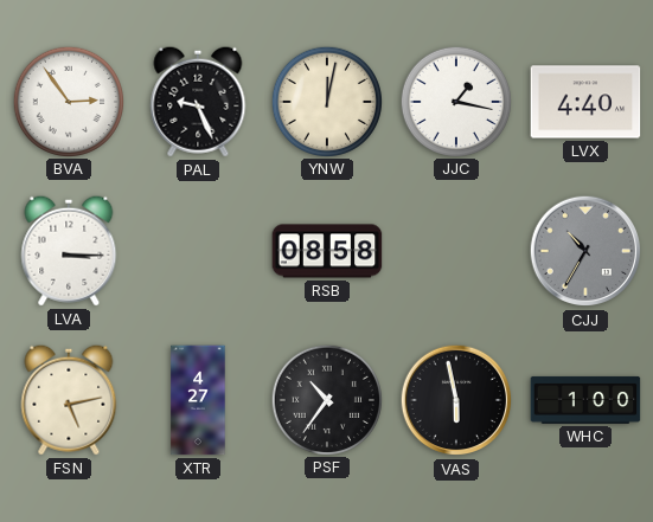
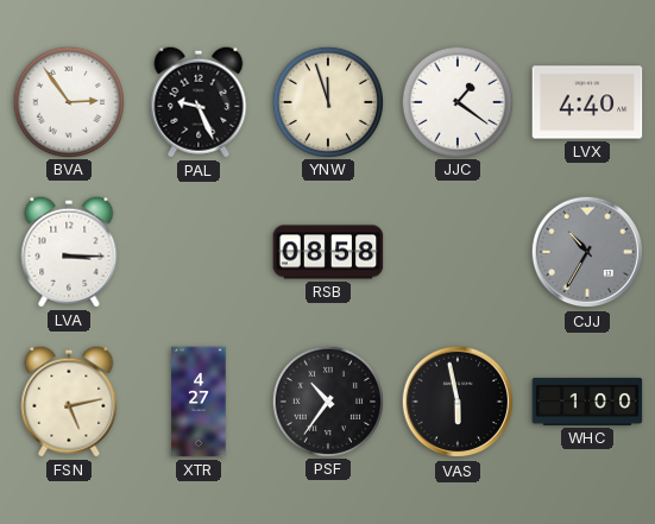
YNW: 12:02 -> 11:57
JJC: 1:17 -> 1:21
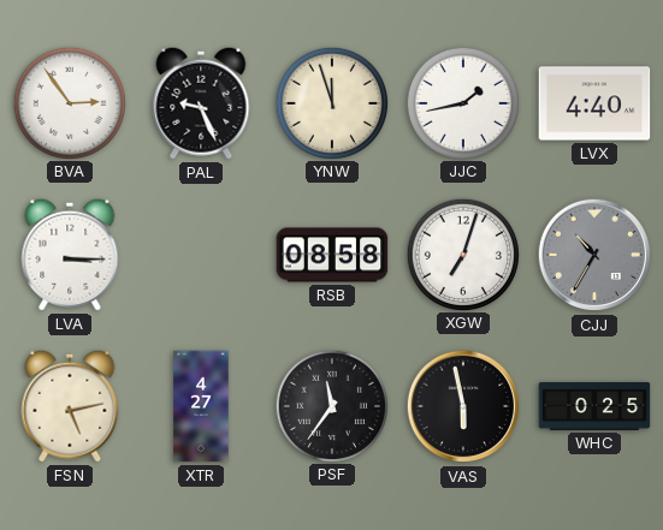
JJC: 1:21 -> 1:43
XGW: none -> 7:03
PSF: 10:36 -> 11:36
WHC: 1:00 -> 0:25
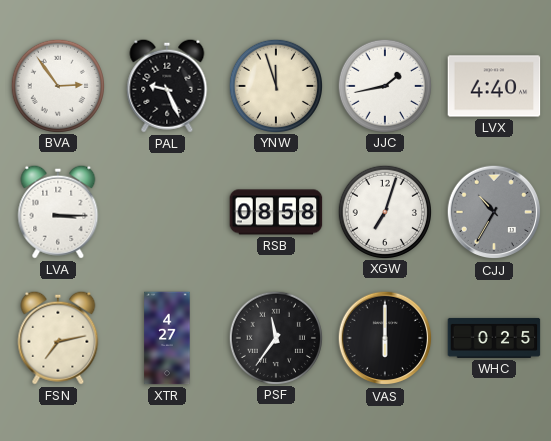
FSN: 5:13 -> 7:13
VAS: 5:58 -> 6:00
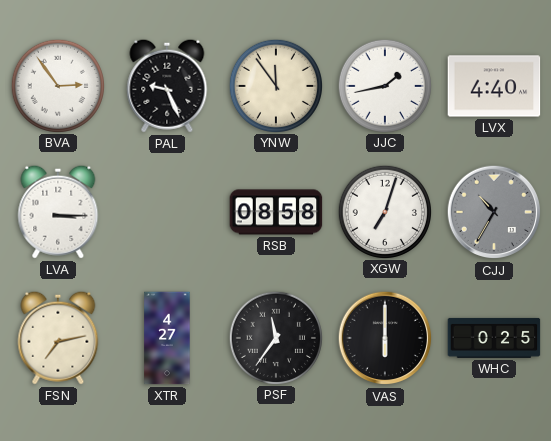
YNW: 11:57 -> 11:54
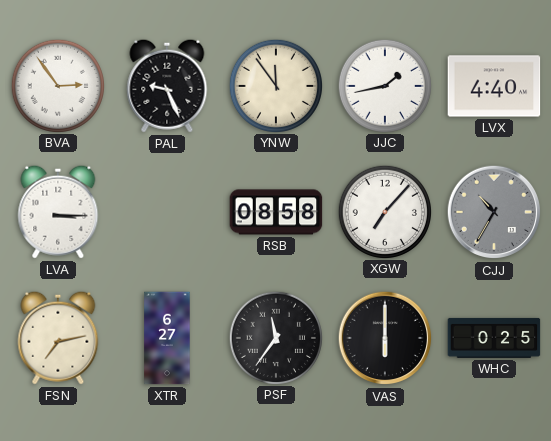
XGW: 7:03 -> 7:07
XTR: 4:27 -> 6:27
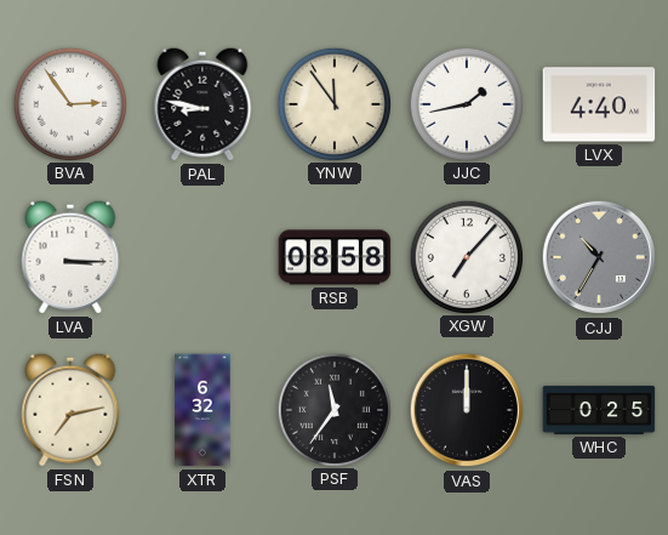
PAL: 9:26 -> 8:47
XTR: 6:27 -> 6:32
VAS: 6:00 -> 12:00
